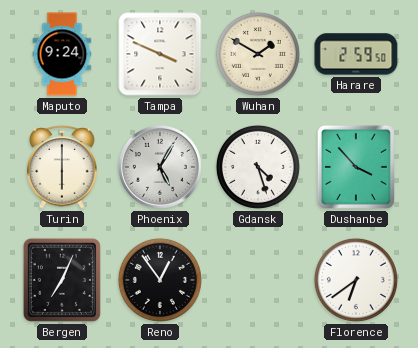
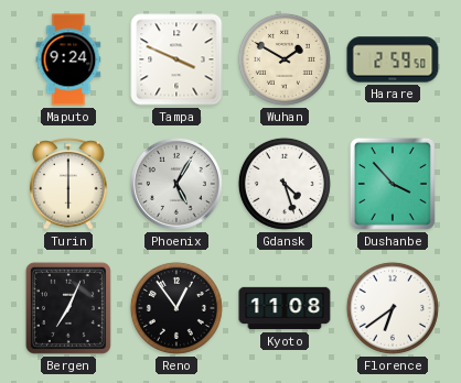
Kyoto: none -> 11:08
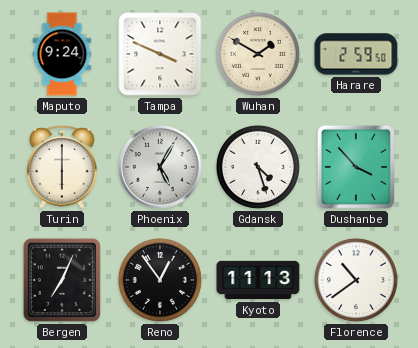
Kyoto: 11:08 -> 11:13
Florence: 6:39 -> 10:39
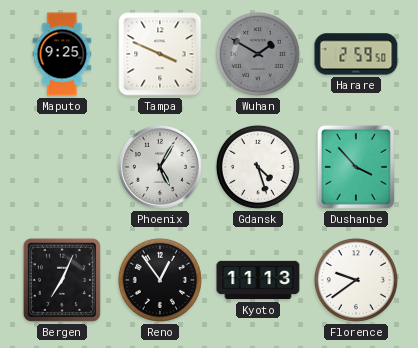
Maputo: 9:24 -> 9:25
Wuhan dial: cream -> grey
Turin: 6:00 -> none
Florence: 10:39 -> 9:39
